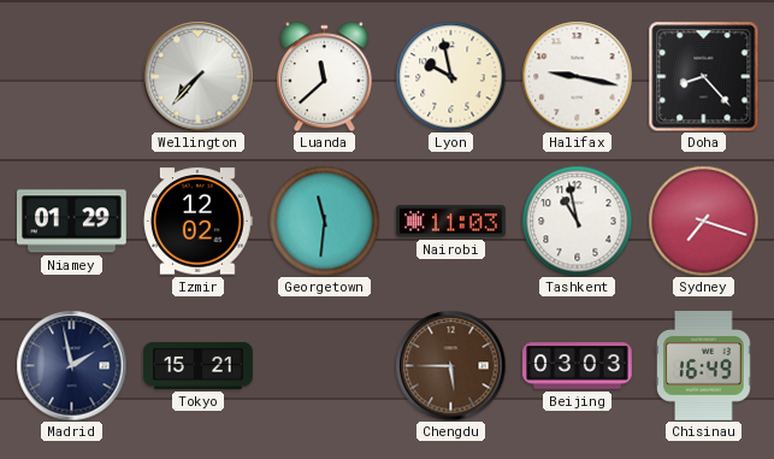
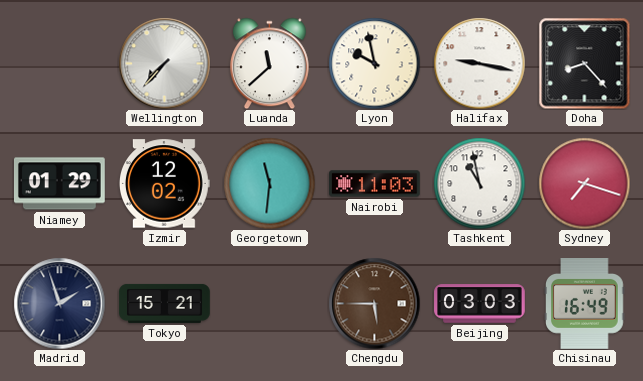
Madrid: 1:58 -> 1:57
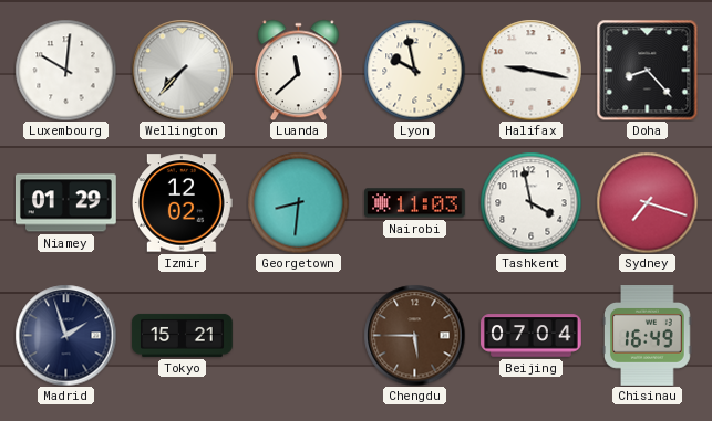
Luxembourg: none -> 10:01
Georgetown: 11:31 -> 8:31
Tashkent: 10:58 -> 3:58
Beijing: 03:03 -> 07:04
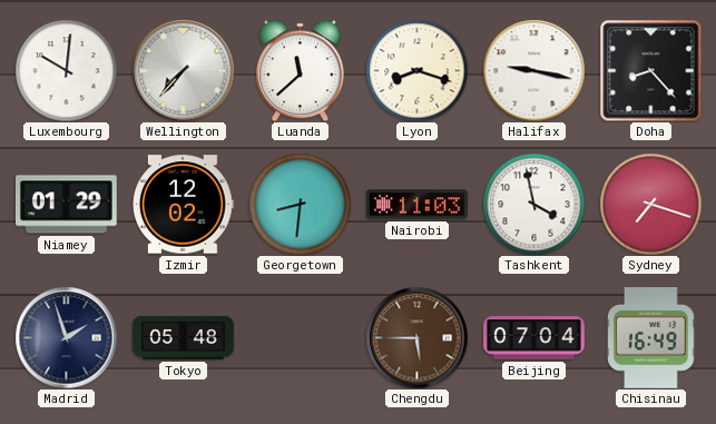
Lyon: 9:58 -> 8:18
Tokyo: 15:21 -> 05:48
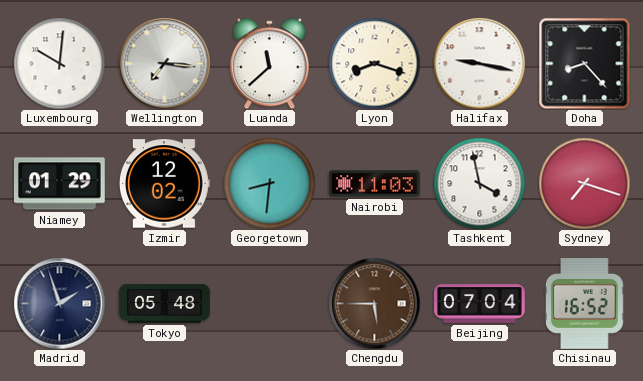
Wellington: 7:37 -> 7:16
Chisinau: 16:49 -> 16:52
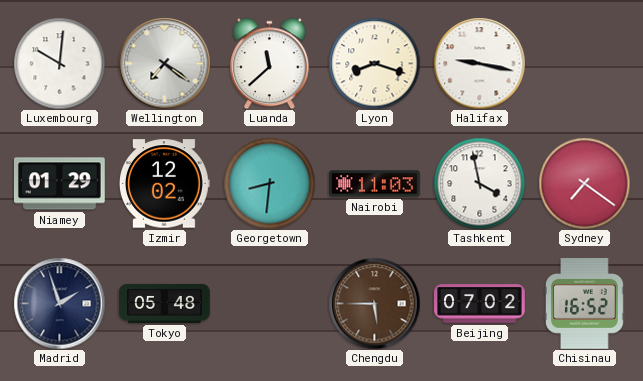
Wellington: 7:16 -> 7:21
Doha: 8:23 -> none
Sydney: 7:18 -> 7:21
Beijing: 07:04 -> 07:02
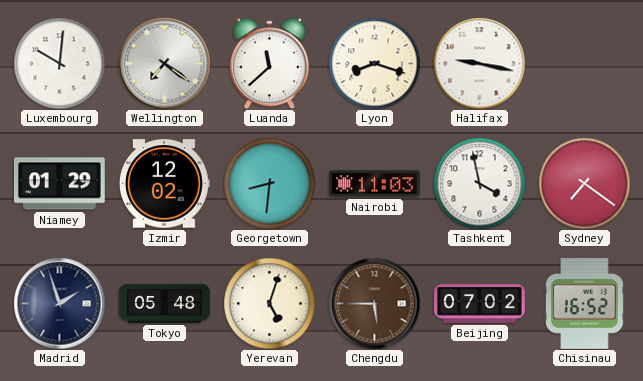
Yerevan: none -> 5:03
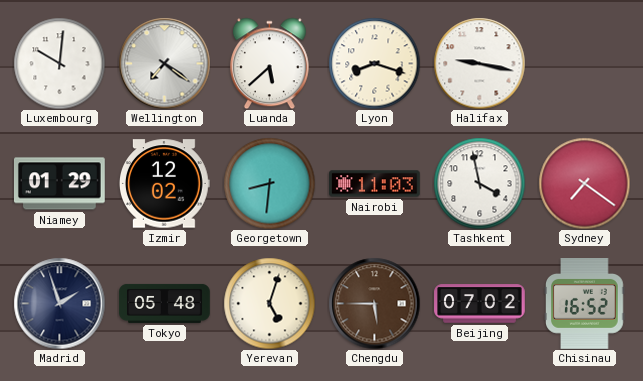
Luanda: 11:38 -> 5:38
